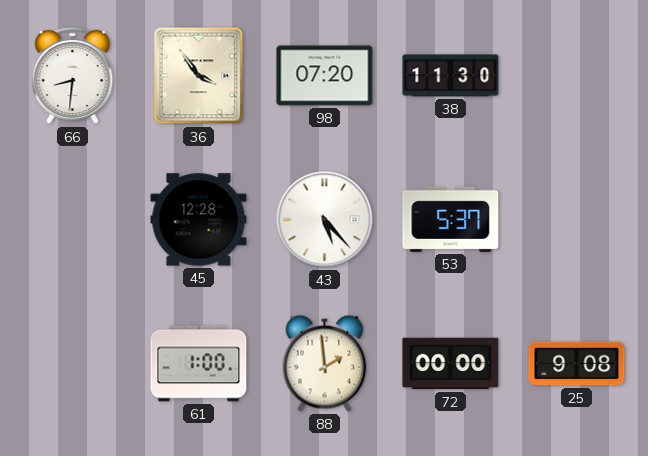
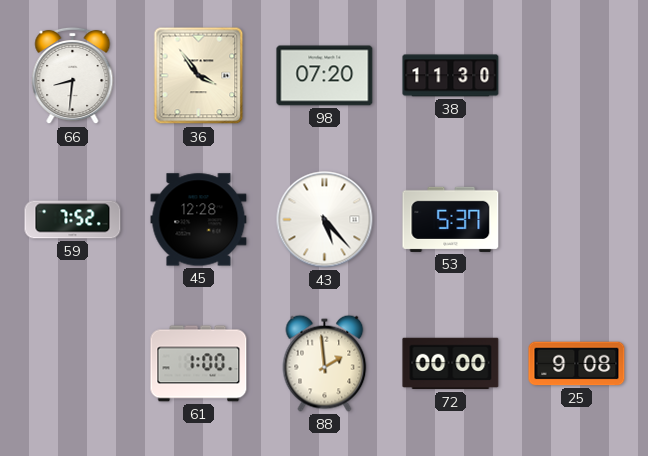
59: none -> 7:52
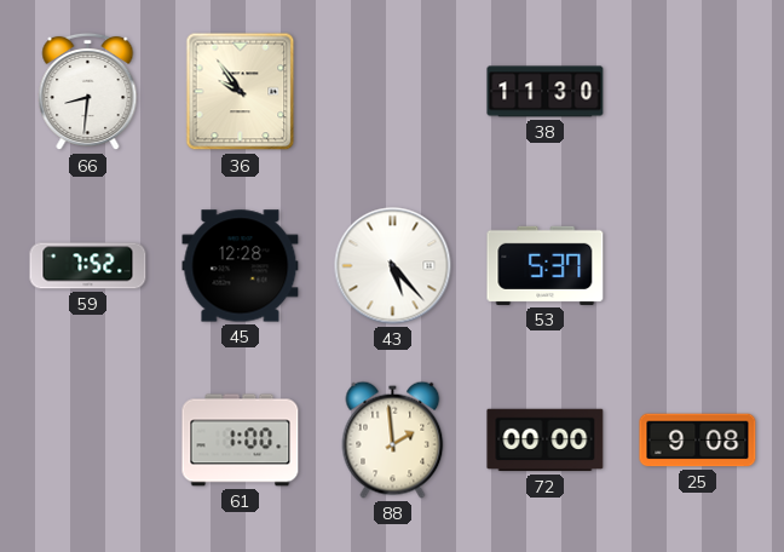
36: 3:54 -> 9:54
98: 07:20 -> none
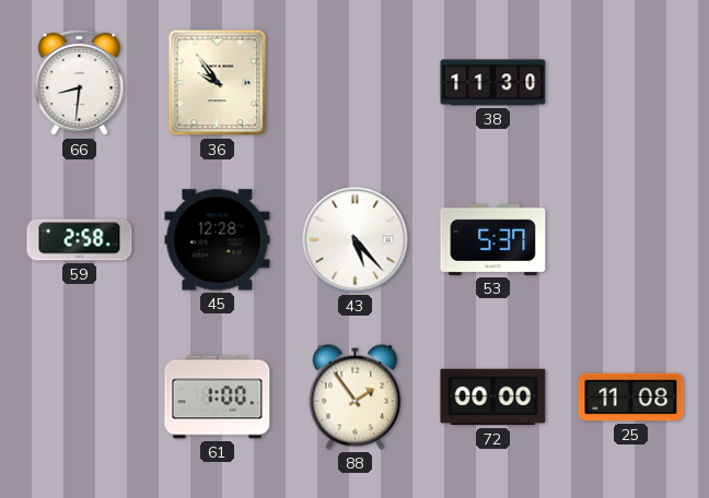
59: 7:52 -> 2:58
88: 1:59 -> 1:54
25: 9:08 -> 11:08
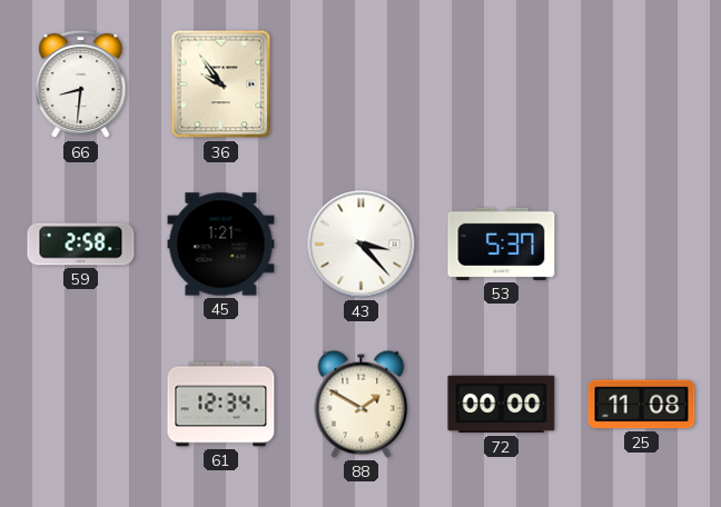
38: 11:30 -> none
45: 12:28 -> 1:21
43: 5:23 -> 3:23
61: 1:00 -> 12:34
88: 1:54 -> 1:50
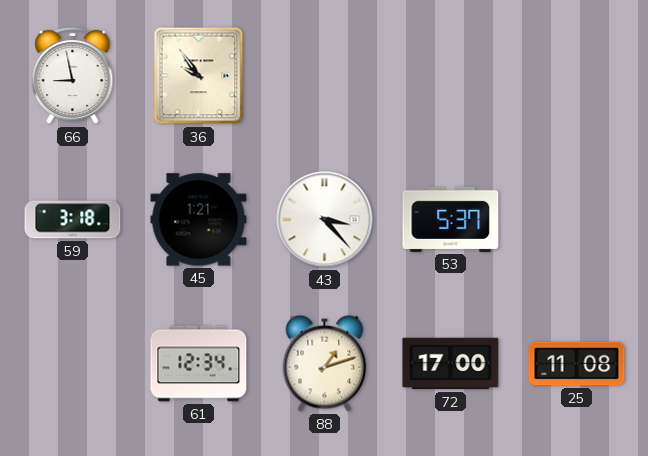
66: 8:31 -> 8:58
59: 2:58 -> 3:18
88: 1:50 -> 1:12
72: 00:00 -> 17:00
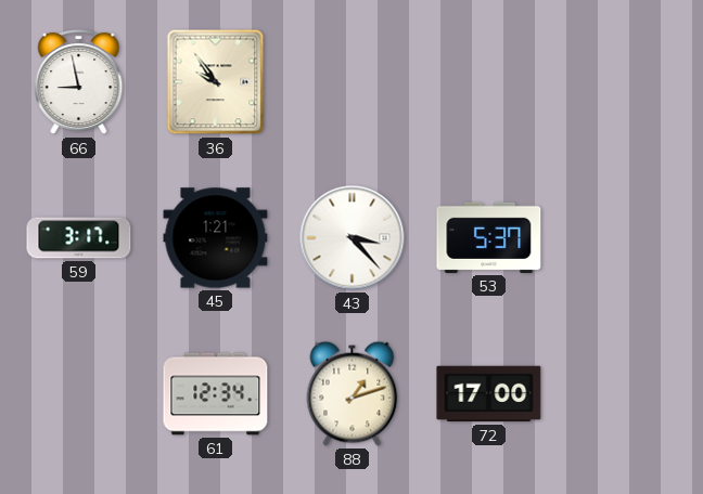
59: 3:18 -> 3:17
25: 11:08 -> none
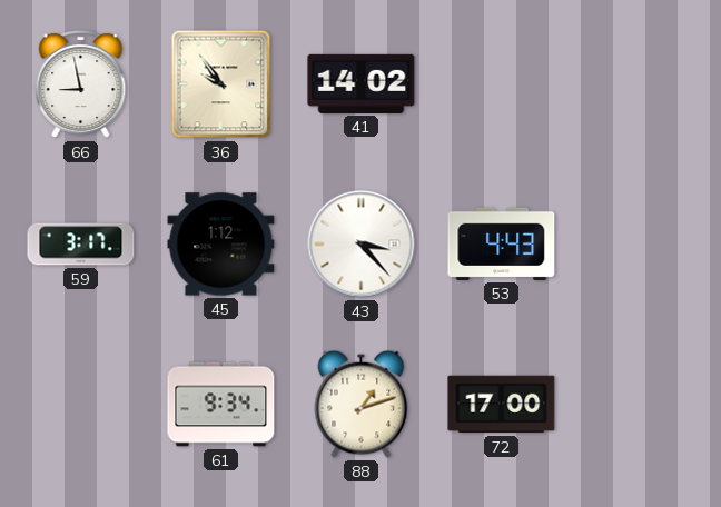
41: none -> 14:02
45: 1:21 -> 1:12
53: 5:37 -> 4:43
61: 12:34 -> 9:34
